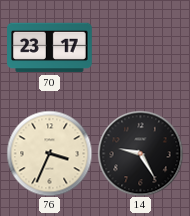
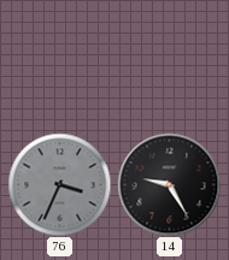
70: 23:17 -> none
76 dial: cream -> grey
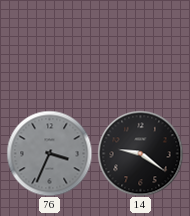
14: 9:25 -> 9:21
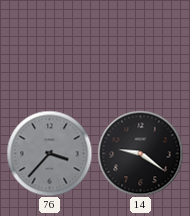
76: 3:34 -> 3:37
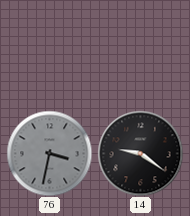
76: 3:37 -> 3:32
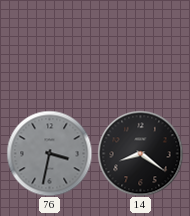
14: 9:21 -> 8:21
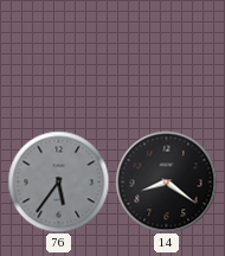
76: 3:32 -> 5:36
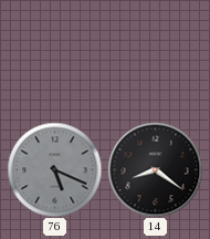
76: 5:36 -> 5:19
